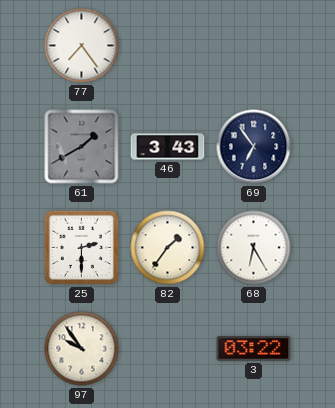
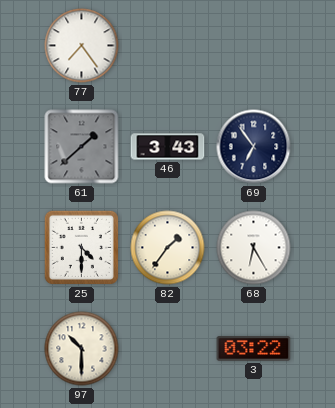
61: 1:40 -> 1:38
25: 2:30 -> 4:30
97: 9:54 -> 10:30
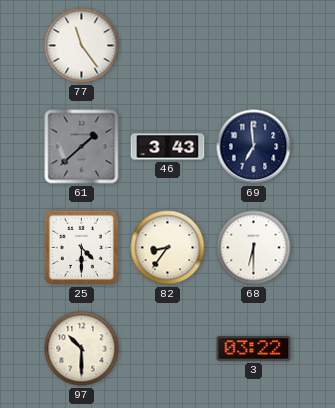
77: 7:24 -> 11:24
69: 6:54 -> 6:59
82: 1:36 -> 8:36
68: 6:25 -> 6:30
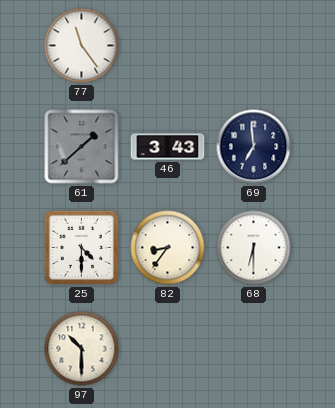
3: 03:22 -> none
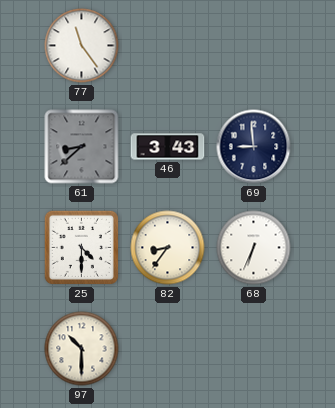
61: 1:38 -> 8:38
69: 6:59 -> 8:59
68: 6:30 -> 6:34
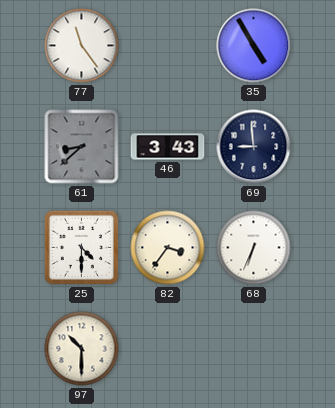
35: none -> 4:55
82: 8:36 -> 3:36
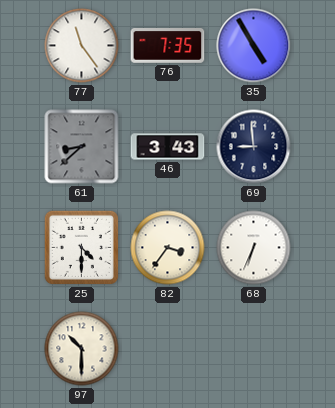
76: none -> 7:35
